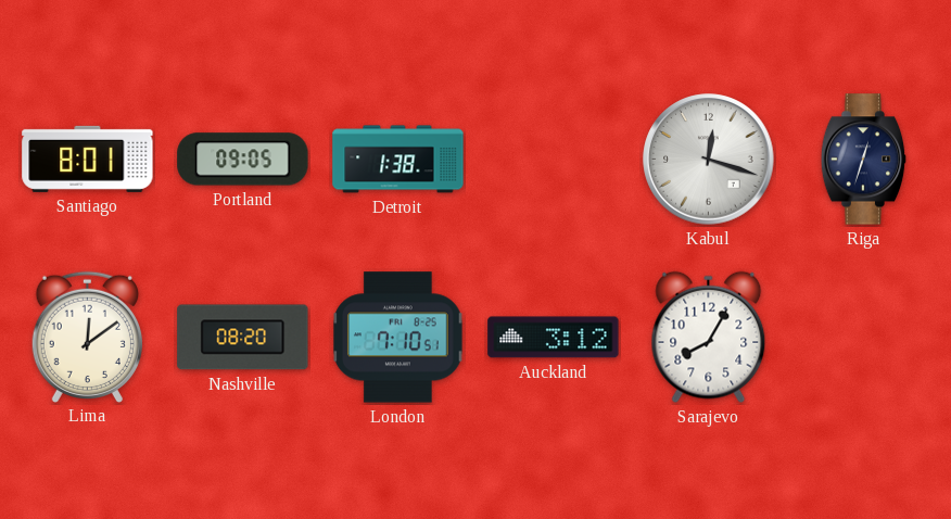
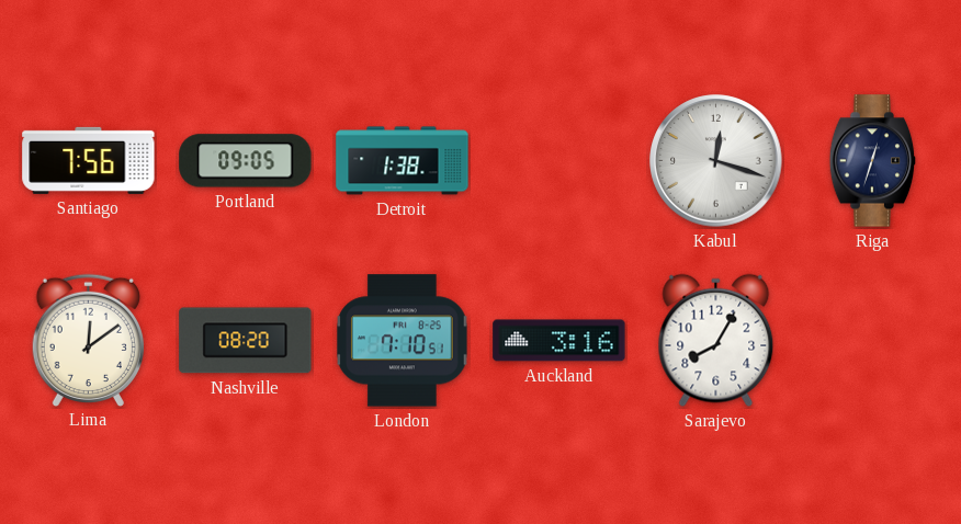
Santiago: 8:01 -> 7:56
Auckland: 3:12 -> 3:16
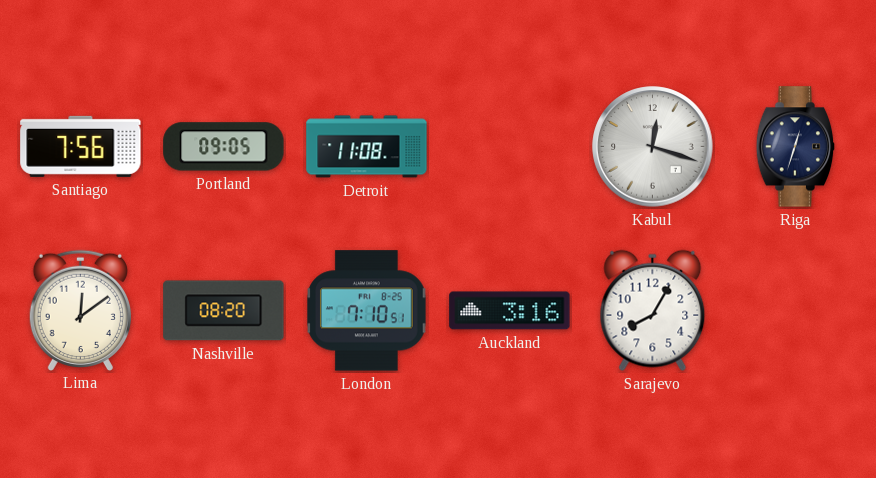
Detroit: 1:38 -> 11:08
